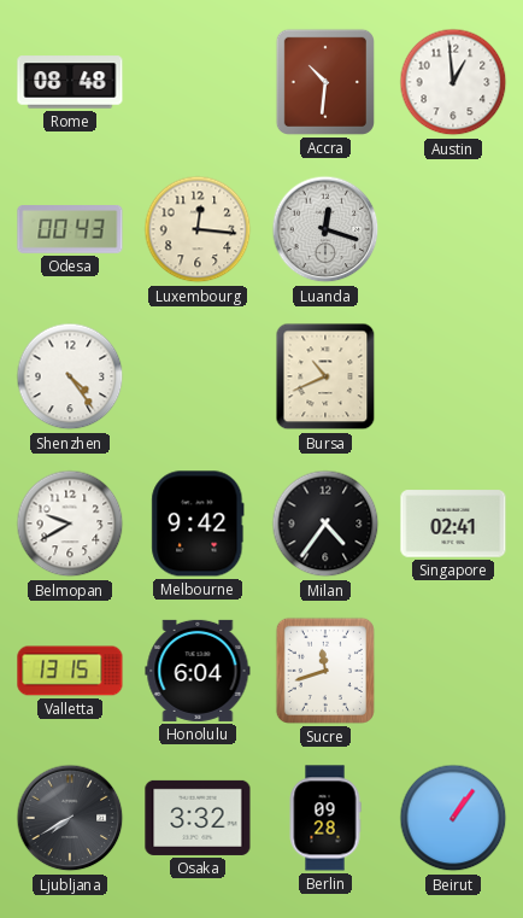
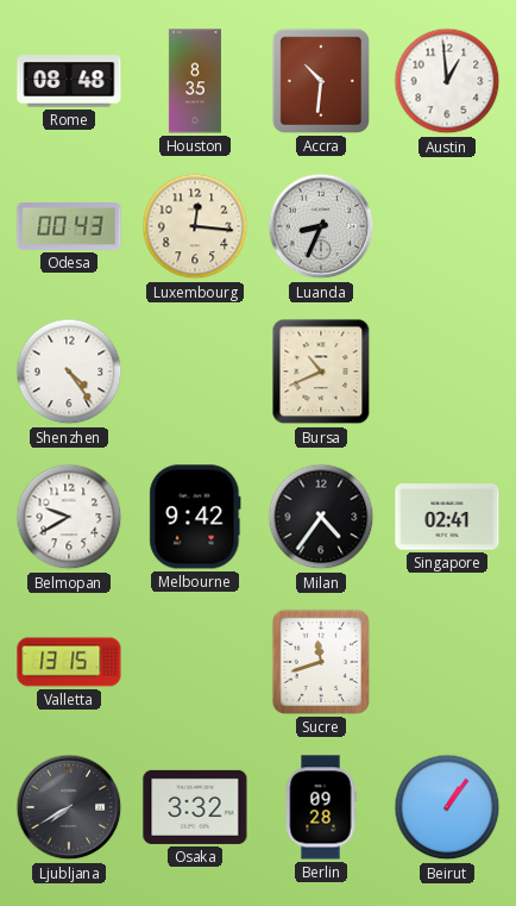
Houston: none -> 8:35
Luanda: 12:18 -> 8:34
Honolulu: 6:04 -> none
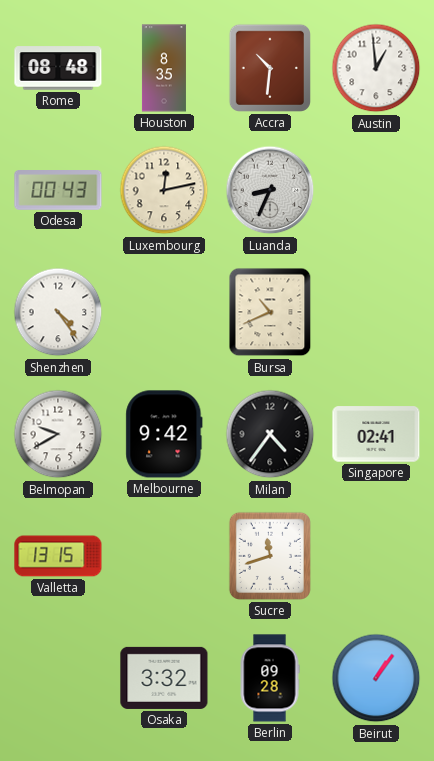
Luxembourg: 12:16 -> 12:13
Ljubljana: 7:40 -> none
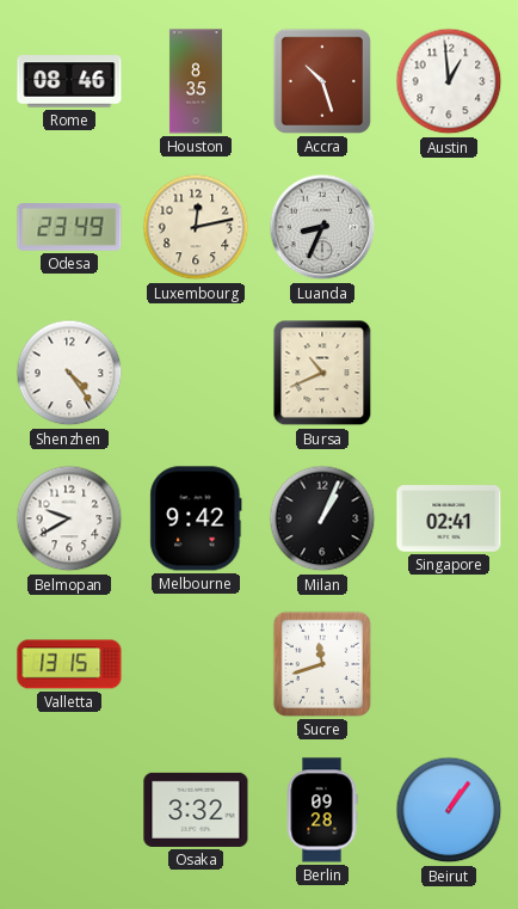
Rome: 08:48 -> 08:46
Accra: 10:31 -> 10:27
Odesa: 00:43 -> 23:49
Milan: 4:36 -> 1:04
